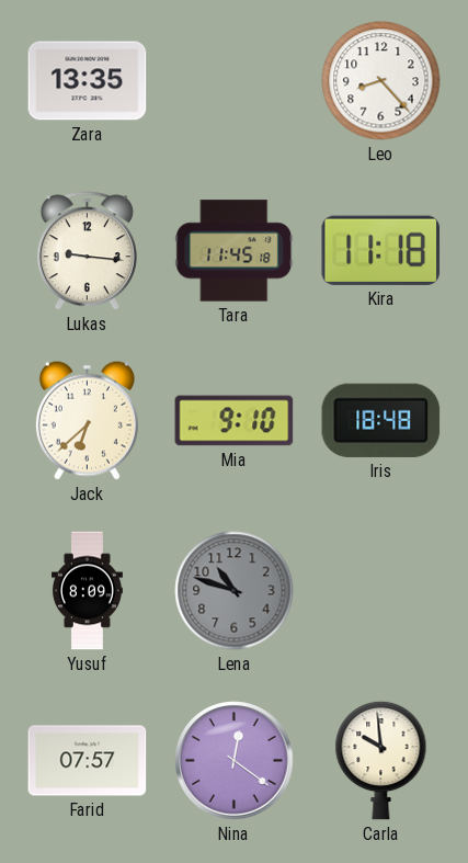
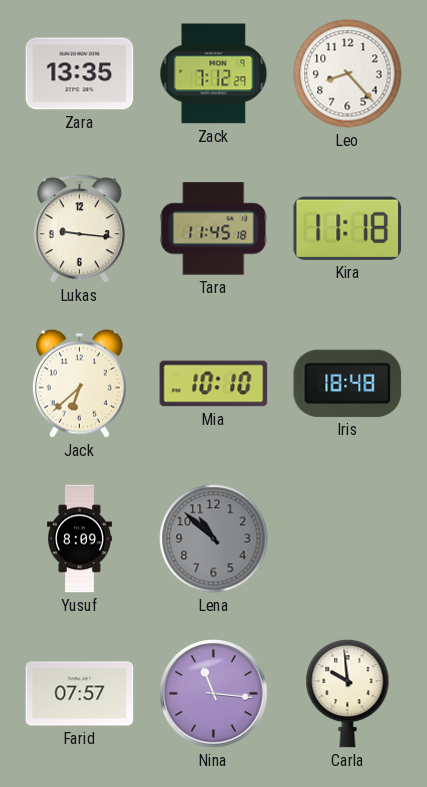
Zack: none -> 7:12
Mia: 9:10 -> 10:10
Lena: 10:48 -> 10:52
Nina: 12:21 -> 11:16
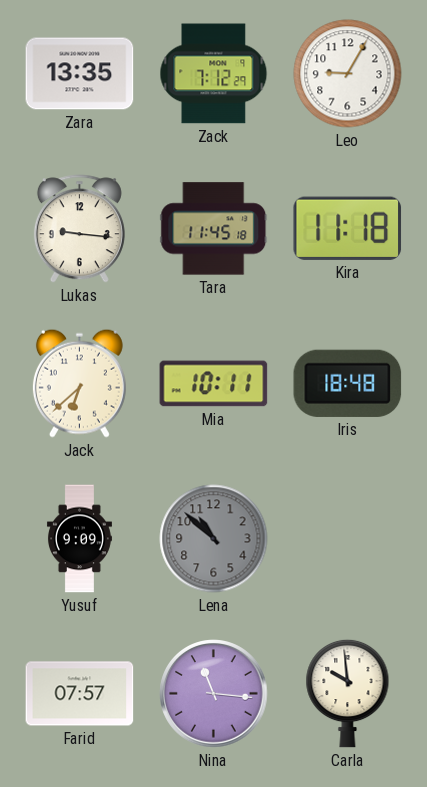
Leo: 8:23 -> 9:05
Mia: 10:10 -> 10:11
Yusuf: 8:09 -> 9:09
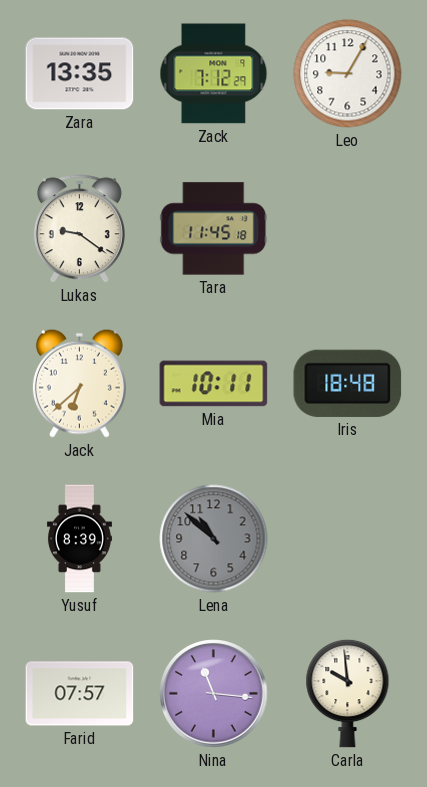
Lukas: 9:16 -> 9:21
Kira: 11:18 -> none
Yusuf: 9:09 -> 8:39
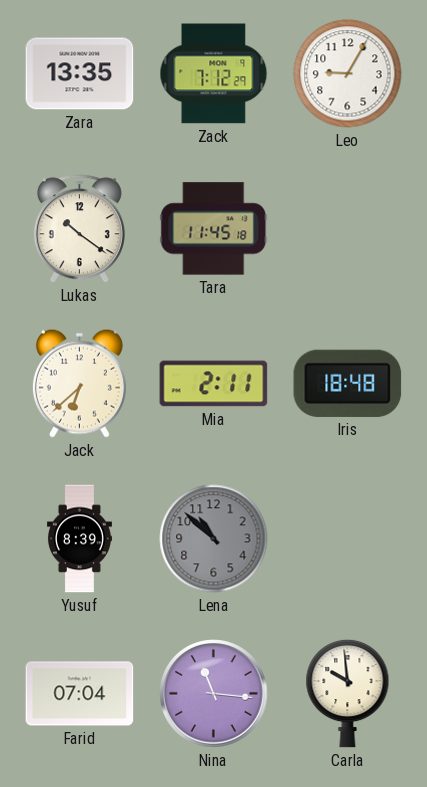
Lukas: 9:21 -> 10:21
Mia: 10:11 -> 2:11
Farid: 07:57 -> 07:04
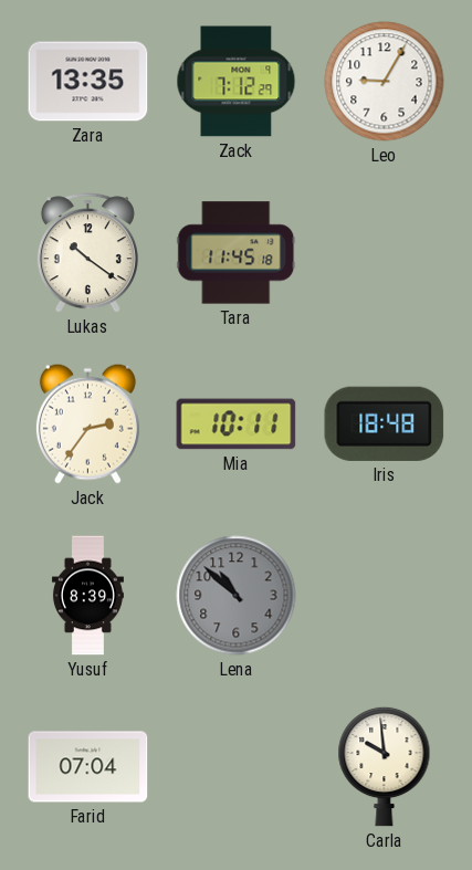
Jack: 6:38 -> 2:36
Mia: 2:11 -> 10:11
Nina: 11:16 -> none
